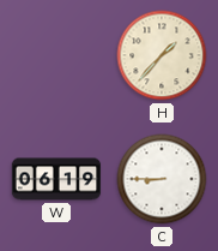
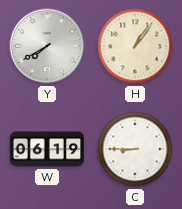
Y: none -> 7:40
H: 1:37 -> 1:06
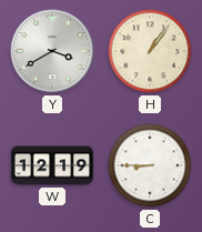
Y: 7:40 -> 3:40
W: 06:19 -> 12:19
